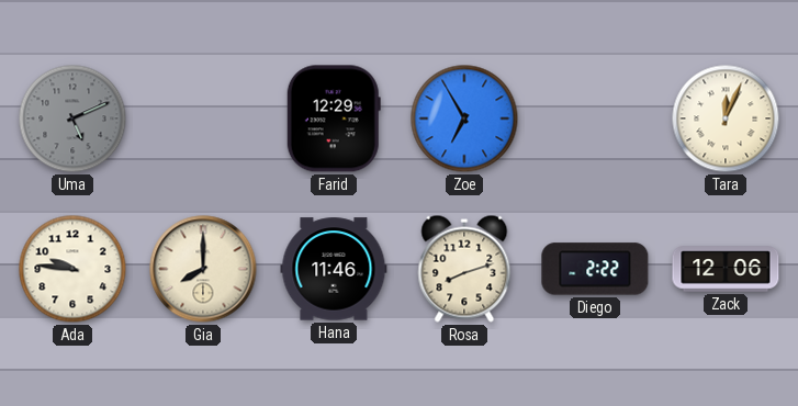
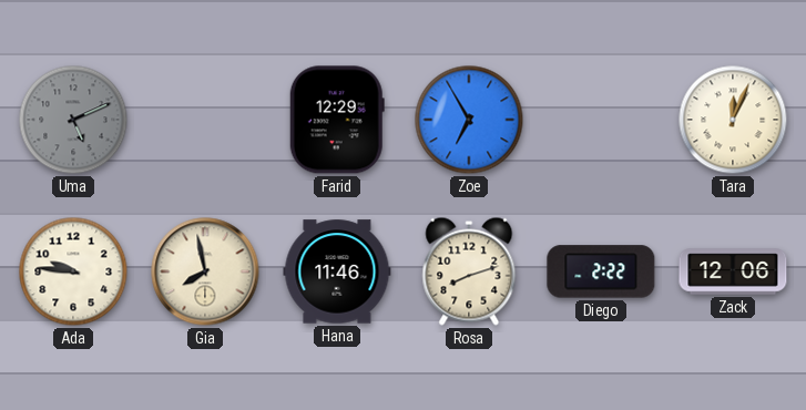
Gia: 8:00 -> 7:58
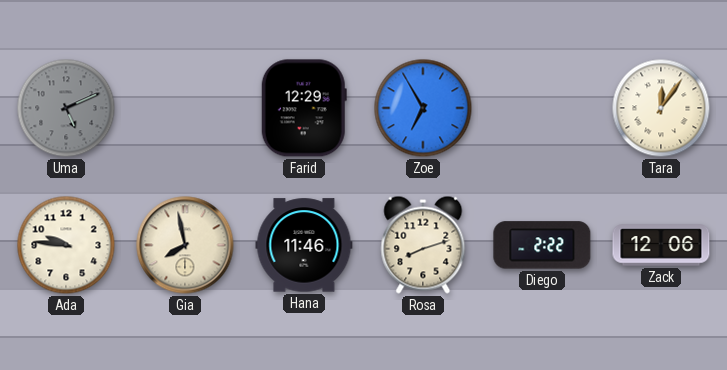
Tara: 12:04 -> 12:06
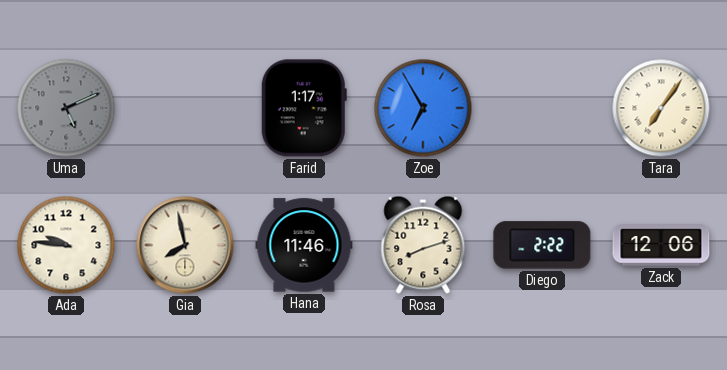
Farid: 12:29 -> 1:17
Tara: 12:06 -> 7:06
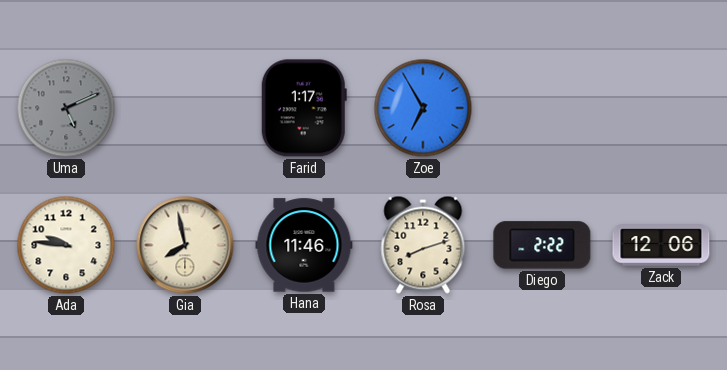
Tara: 7:06 -> none
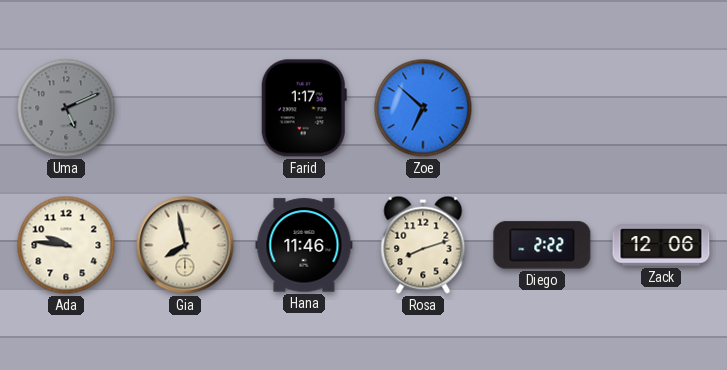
Zoe: 6:55 -> 6:52
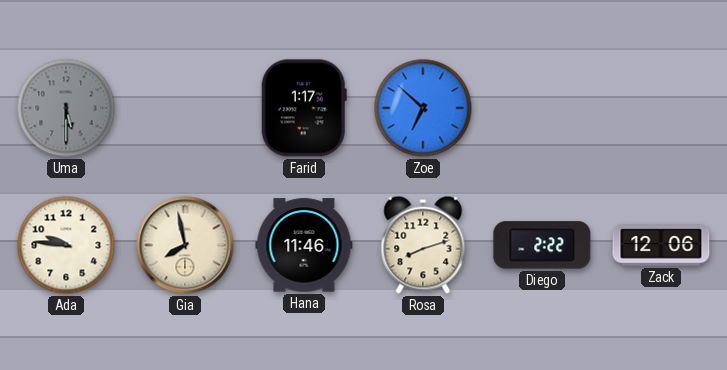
Uma: 5:11 -> 5:30
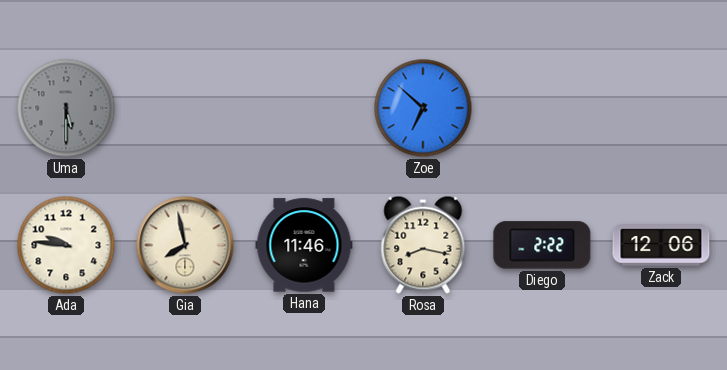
Farid: 1:17 -> none
Rosa: 8:12 -> 8:17
